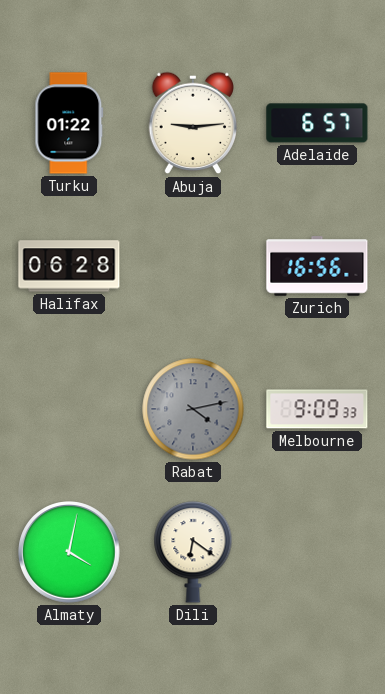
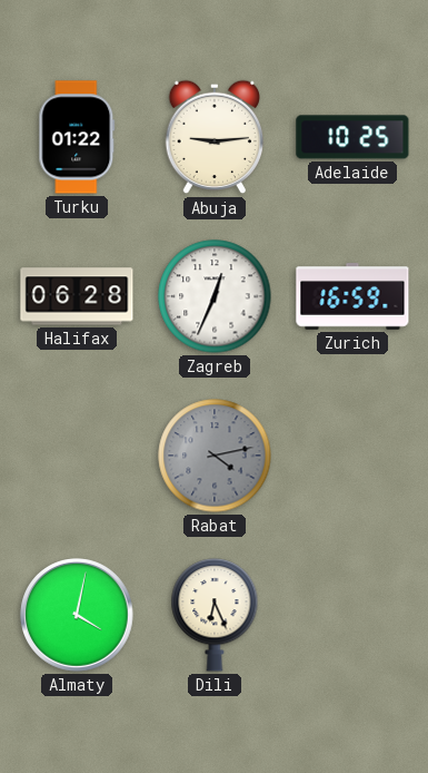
Adelaide: 6:57 -> 10:25
Zagreb: none -> 12:34
Zurich: 16:56 -> 16:59
Melbourne: 9:09 -> none
Dili: 6:21 -> 6:26
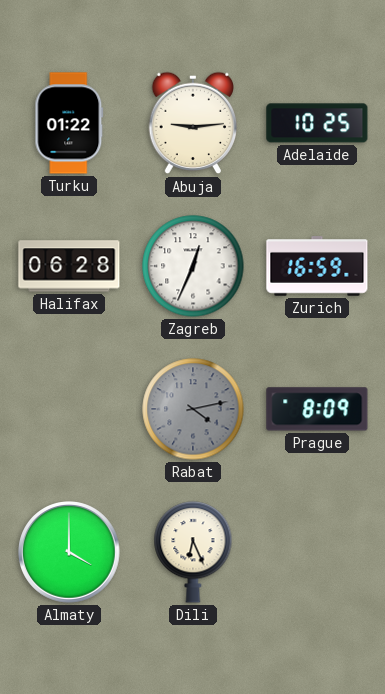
Prague: none -> 8:09
Almaty: 4:02 -> 4:00
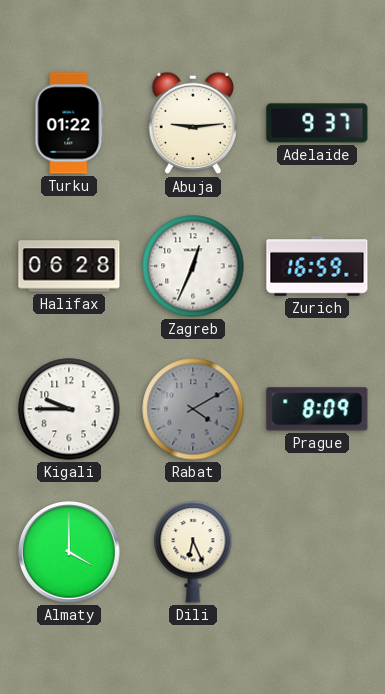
Adelaide: 10:25 -> 9:37
Kigali: none -> 9:45
Rabat: 4:13 -> 4:10
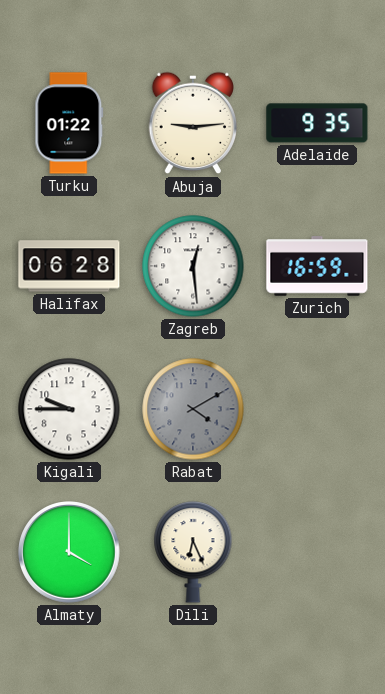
Adelaide: 9:37 -> 9:35
Zagreb: 12:34 -> 12:29
Prague: 8:09 -> none
